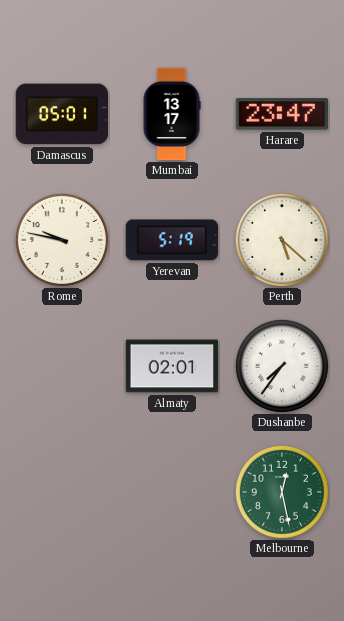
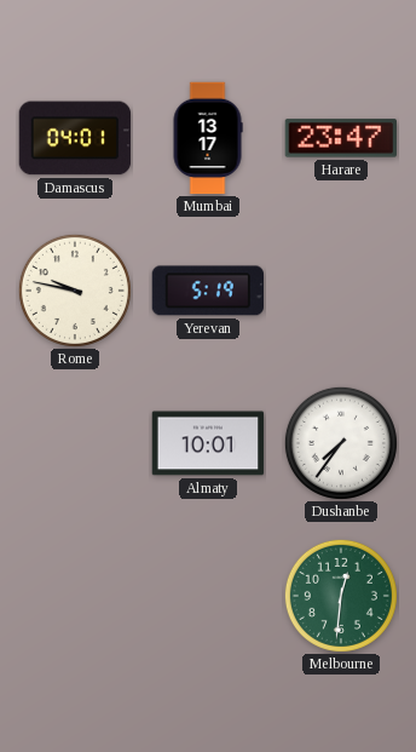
Damascus: 05:01 -> 04:01
Perth: 5:22 -> none
Almaty: 02:01 -> 10:01
Melbourne: 12:28 -> 12:31
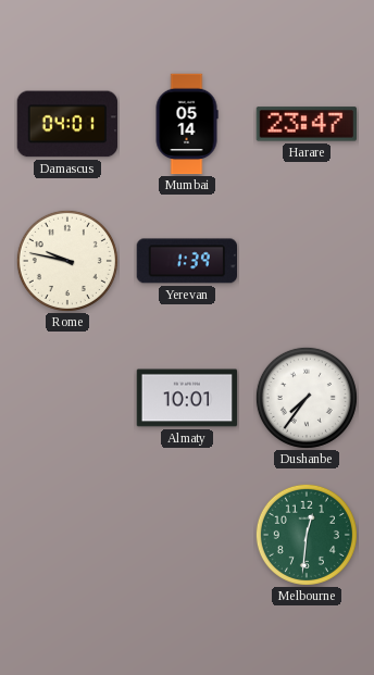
Mumbai: 13:17 -> 05:14
Yerevan: 5:19 -> 1:39
